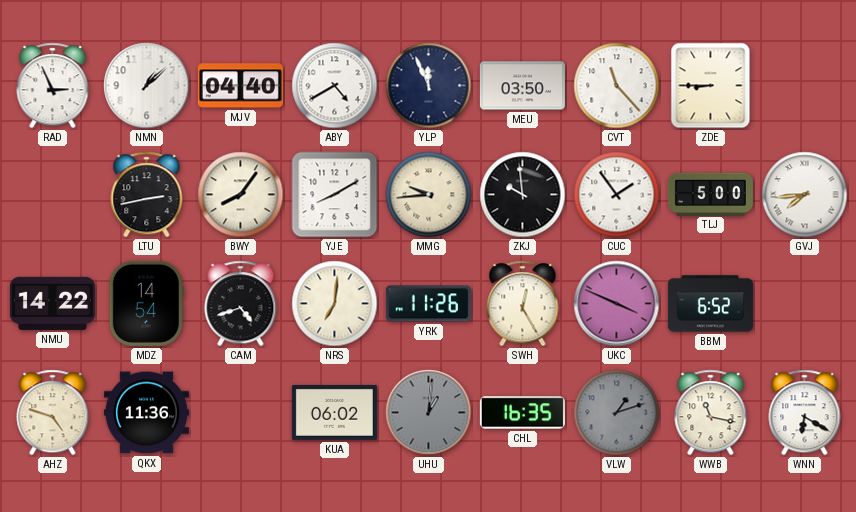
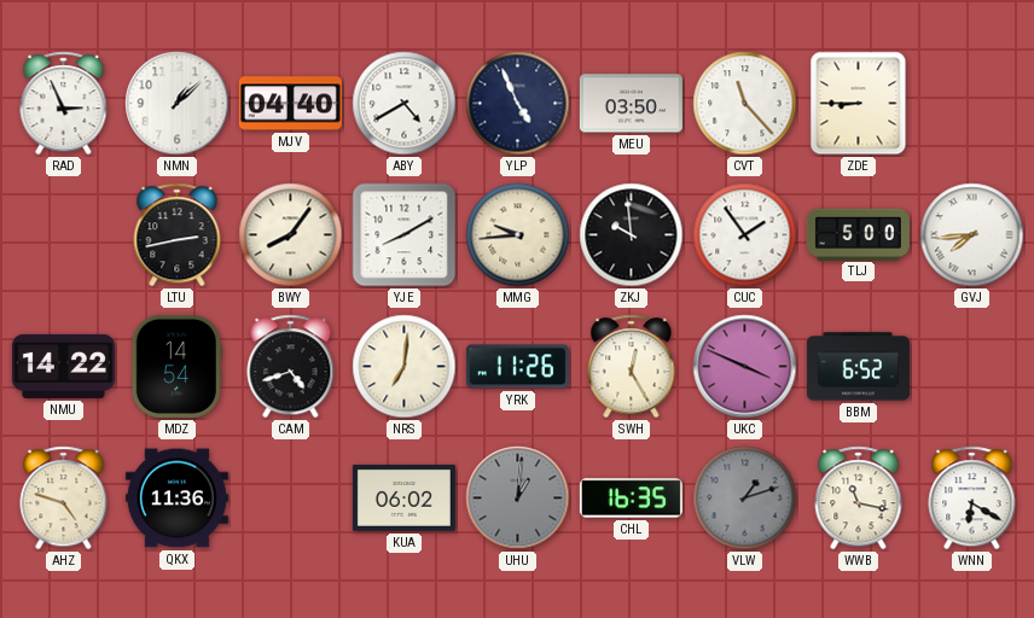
YLP: 11:56 -> 4:56
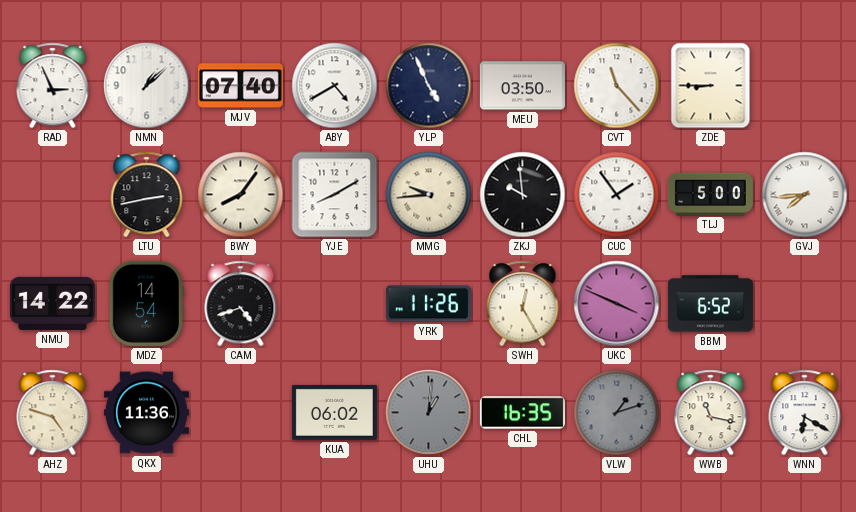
MJV: 04:40 -> 07:40
NRS: 7:01 -> none
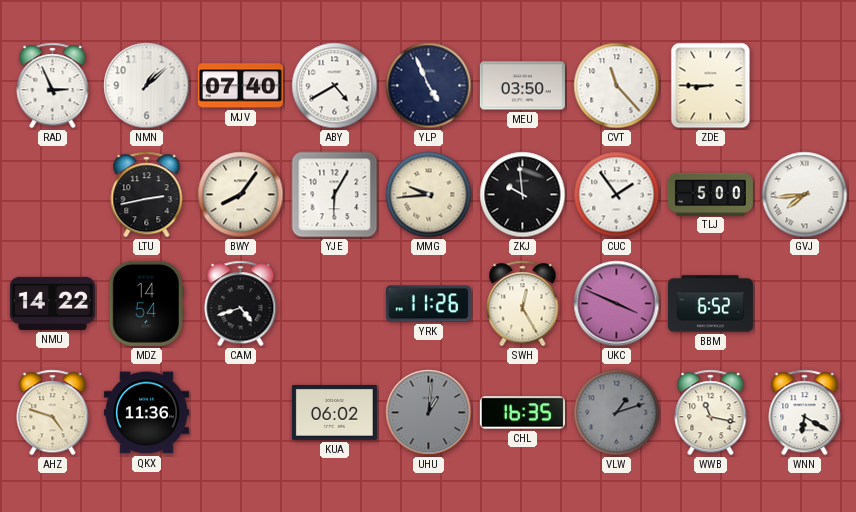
YJE: 8:10 -> 6:05
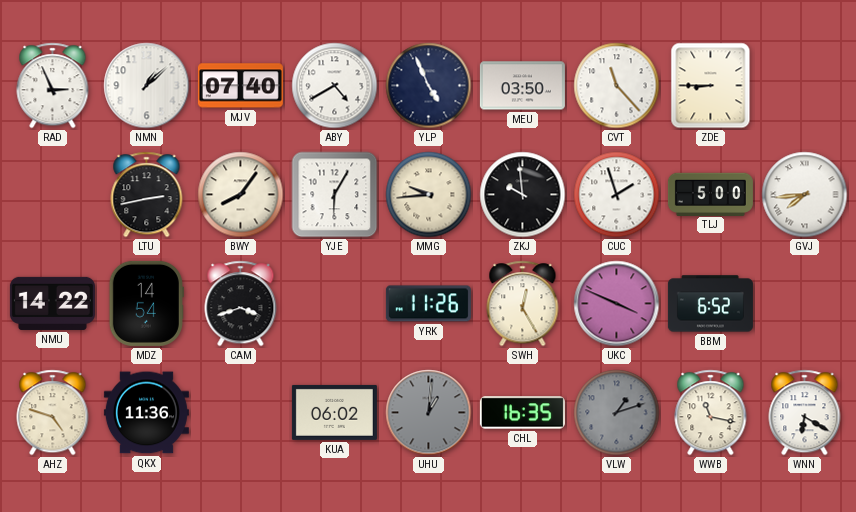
CUC: 1:54 -> 1:57
CAM: 4:42 -> 3:42
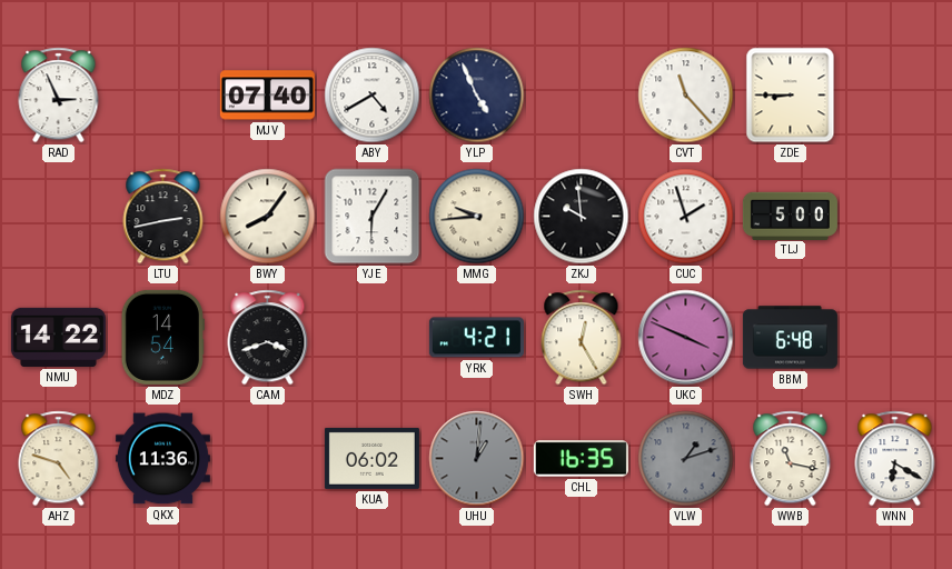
NMN: 1:08 -> none
MEU: 03:50 -> none
GVJ: 7:44 -> none
YRK: 11:26 -> 4:21
BBM: 6:52 -> 6:48
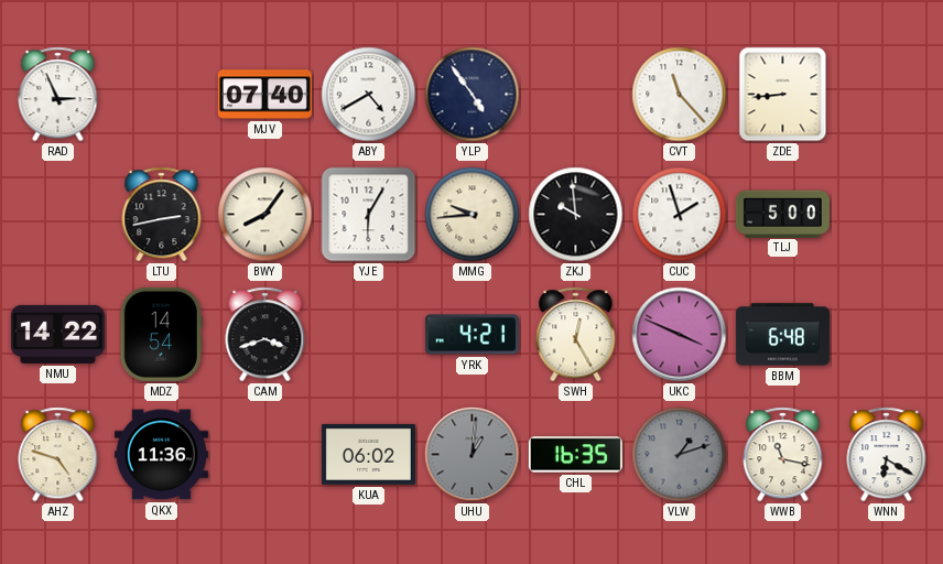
YLP: 4:56 -> 4:54
ZDE: 8:45 -> 8:44
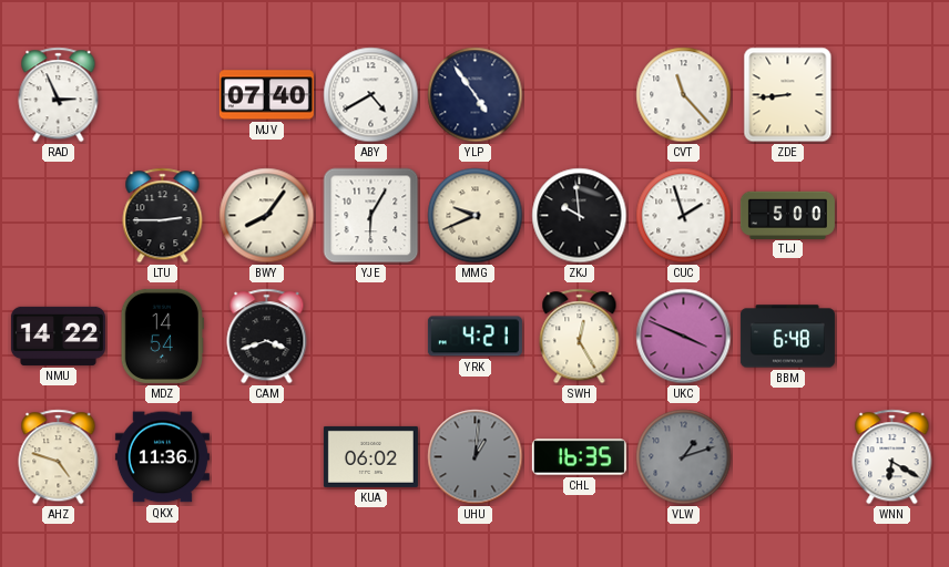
LTU: 2:43 -> 2:45
MMG: 9:44 -> 9:41
WWB: 11:17 -> none
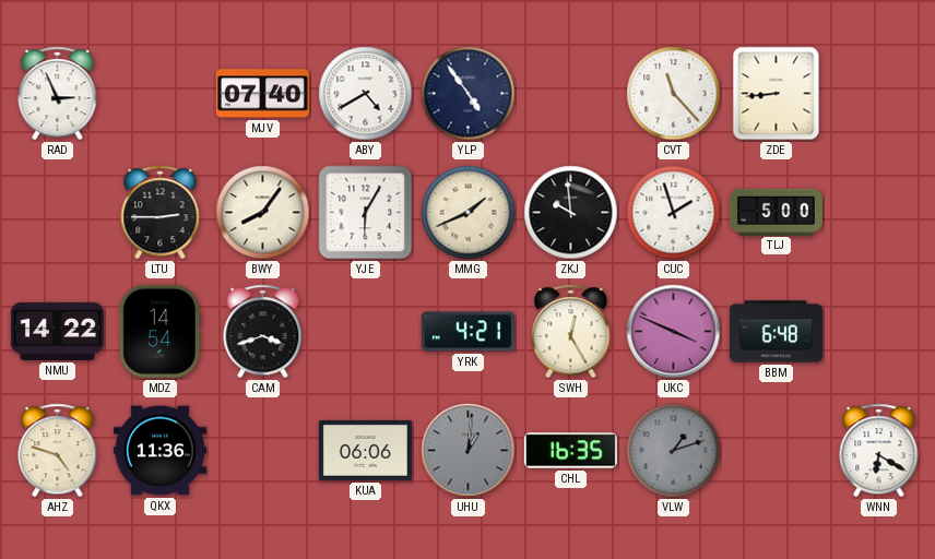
MMG: 9:41 -> 1:41
KUA: 06:02 -> 06:06
